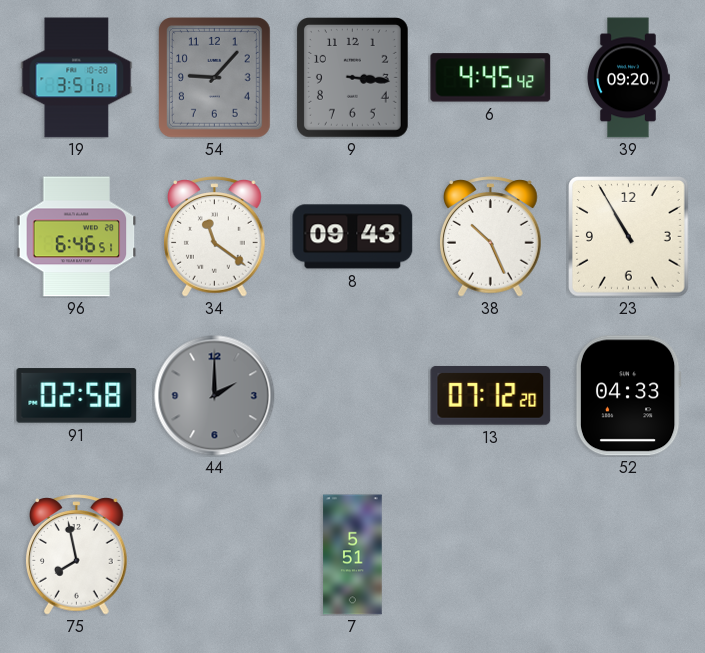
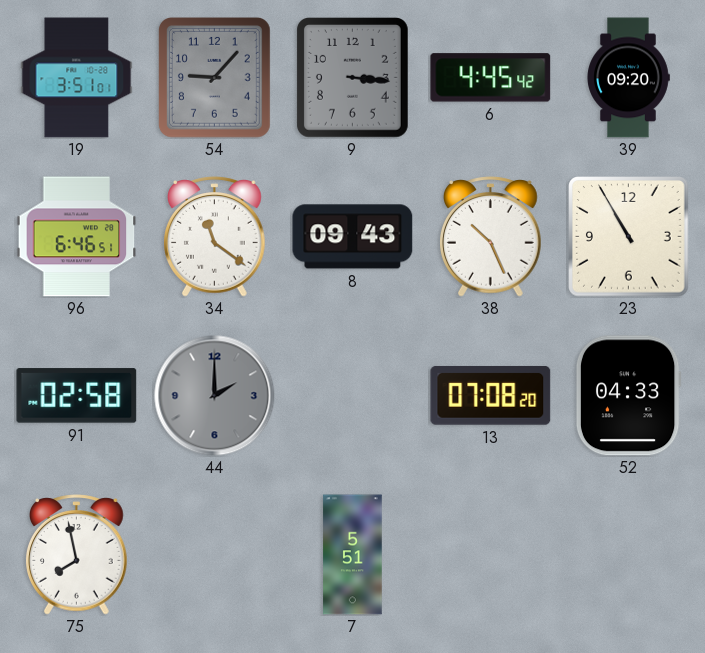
13: 07:12 -> 07:08
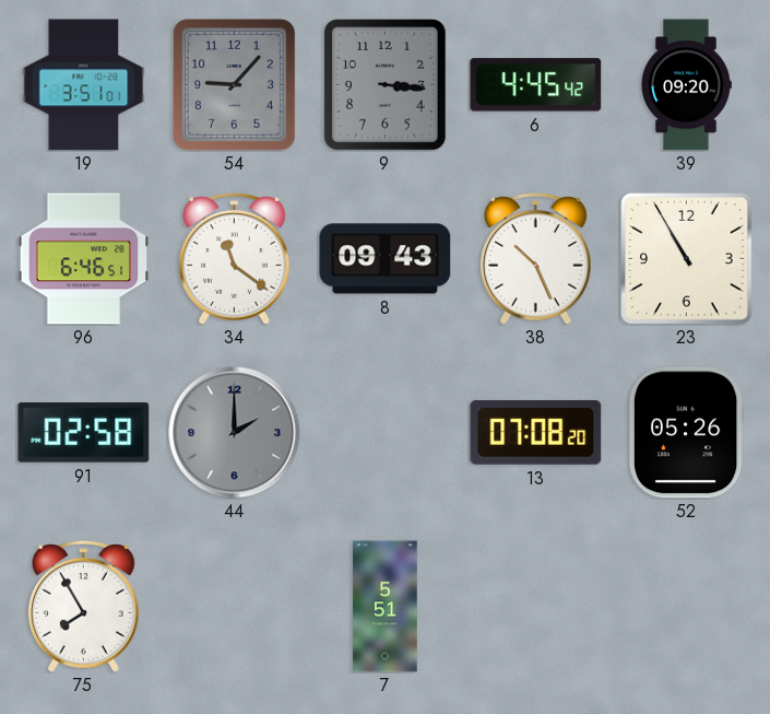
52: 04:33 -> 05:26
75: 7:58 -> 7:55
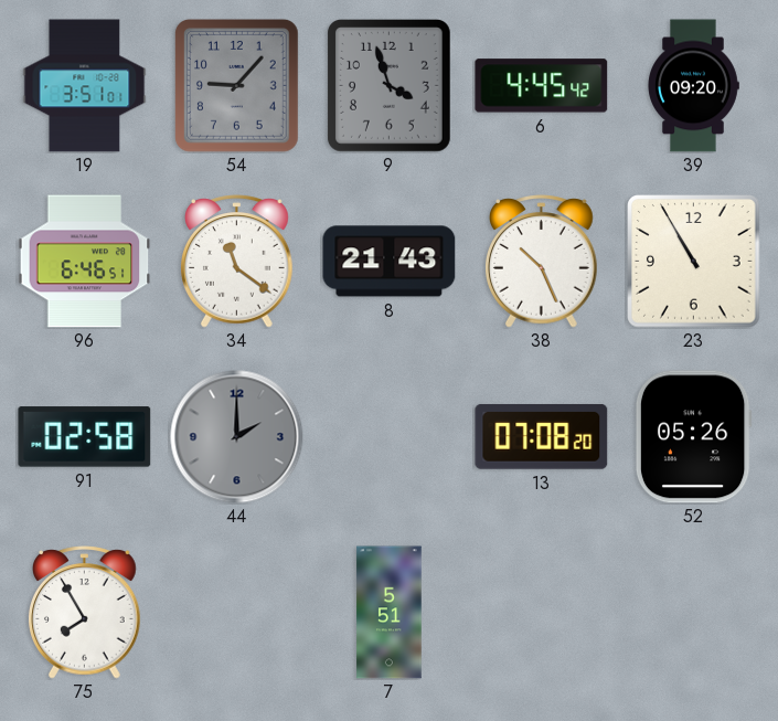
9: 3:16 -> 3:57
8: 09:43 -> 21:43
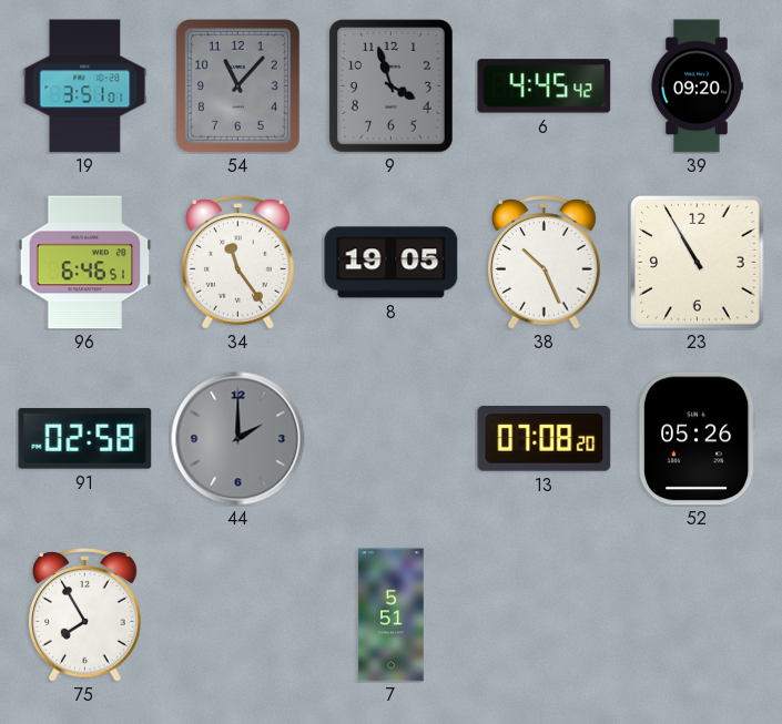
54: 9:07 -> 11:07
34: 11:21 -> 11:24
8: 21:43 -> 19:05
